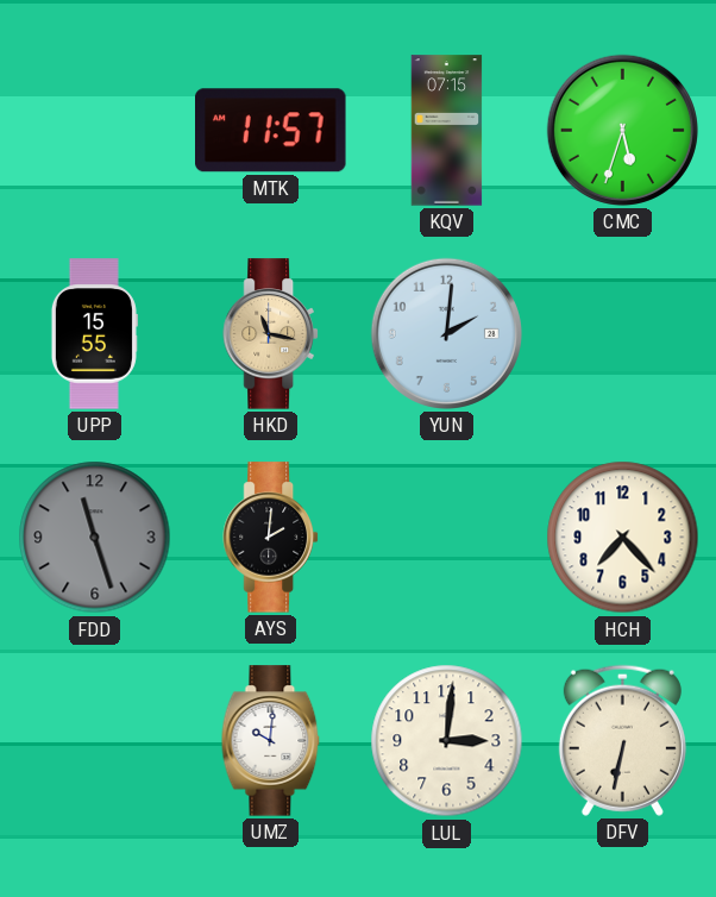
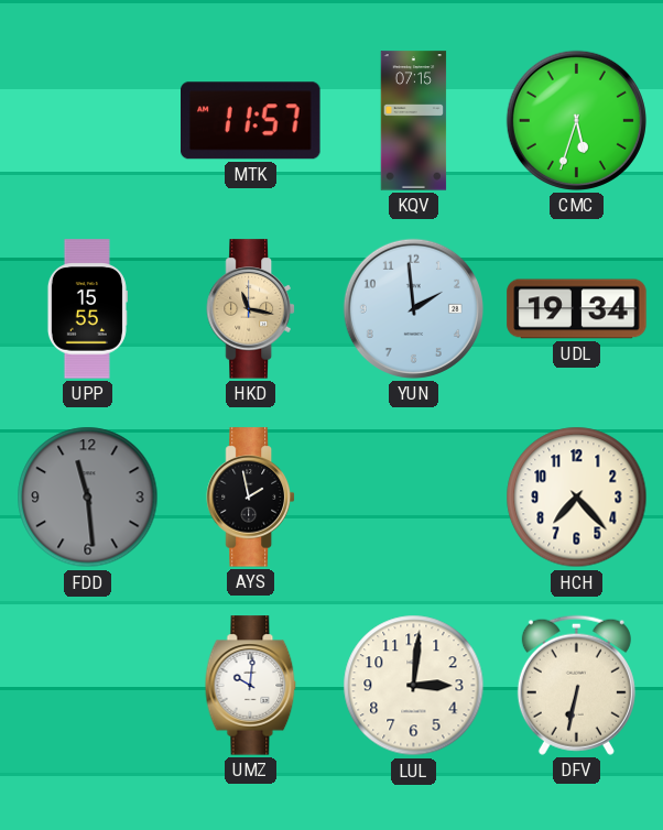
YUN: 2:01 -> 1:59
UDL: none -> 19:34
FDD: 11:27 -> 11:29
AYS: 2:01 -> 1:58
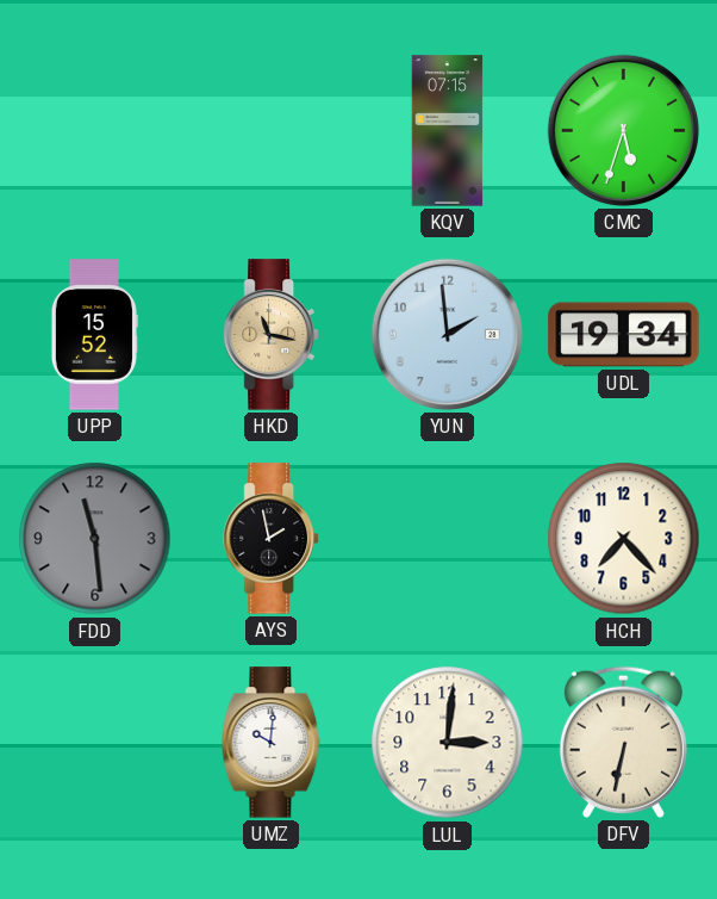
MTK: 11:57 -> none
UPP: 15:55 -> 15:52
